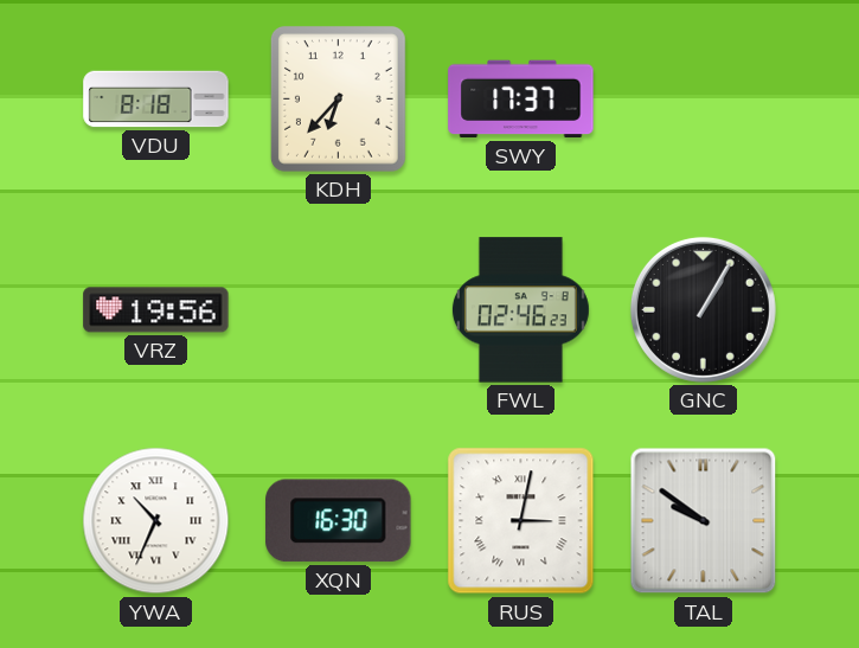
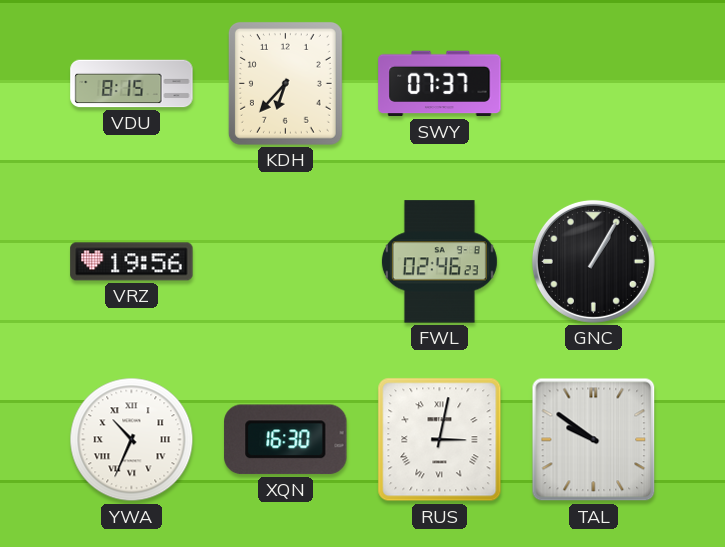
VDU: 8:18 -> 8:15
SWY: 17:37 -> 07:37
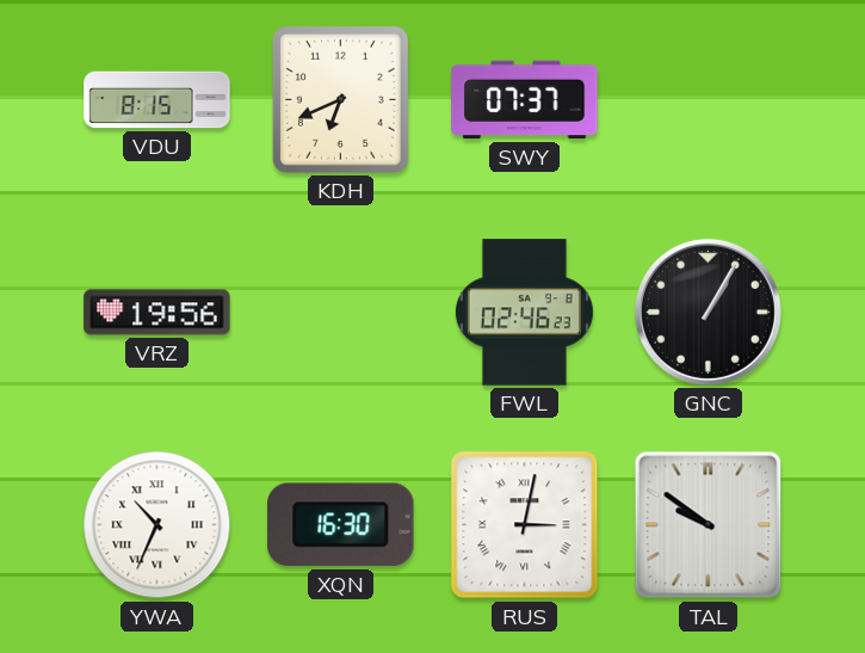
KDH: 6:37 -> 6:41
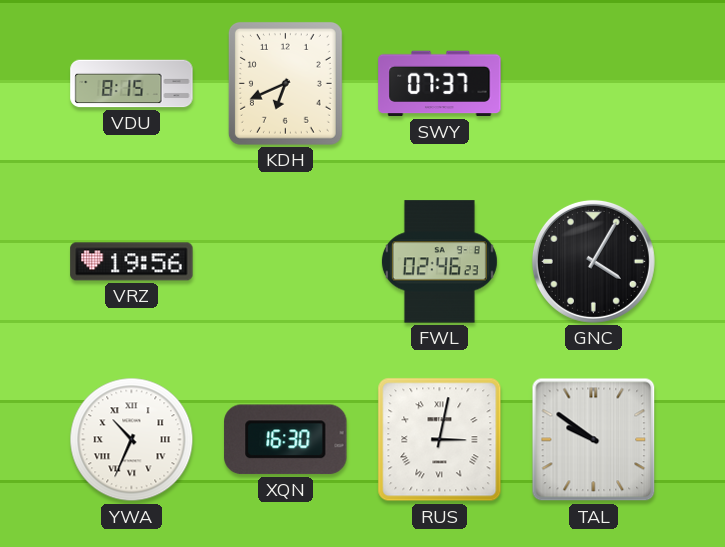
GNC: 1:05 -> 4:05
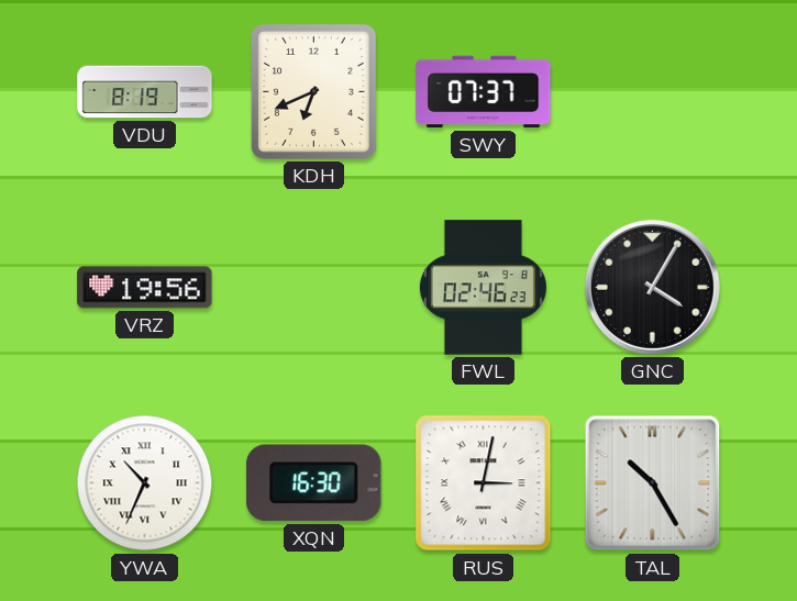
VDU: 8:15 -> 8:19
TAL: 9:51 -> 10:25
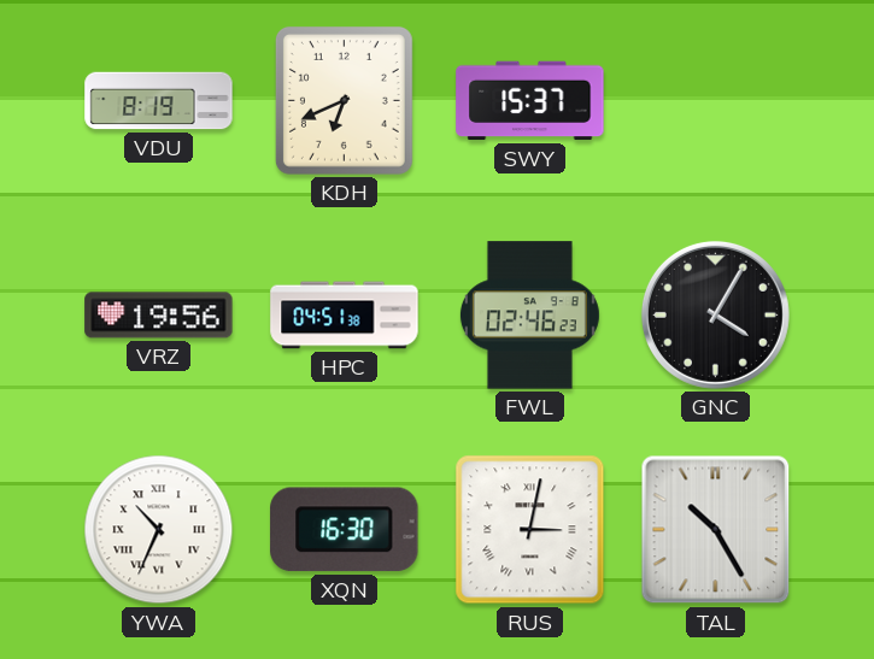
SWY: 07:37 -> 15:37
HPC: none -> 04:51
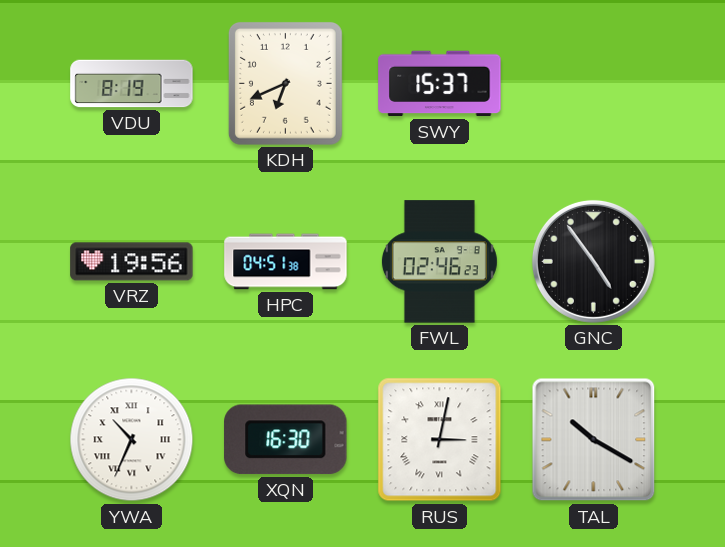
GNC: 4:05 -> 4:54
TAL: 10:25 -> 10:20
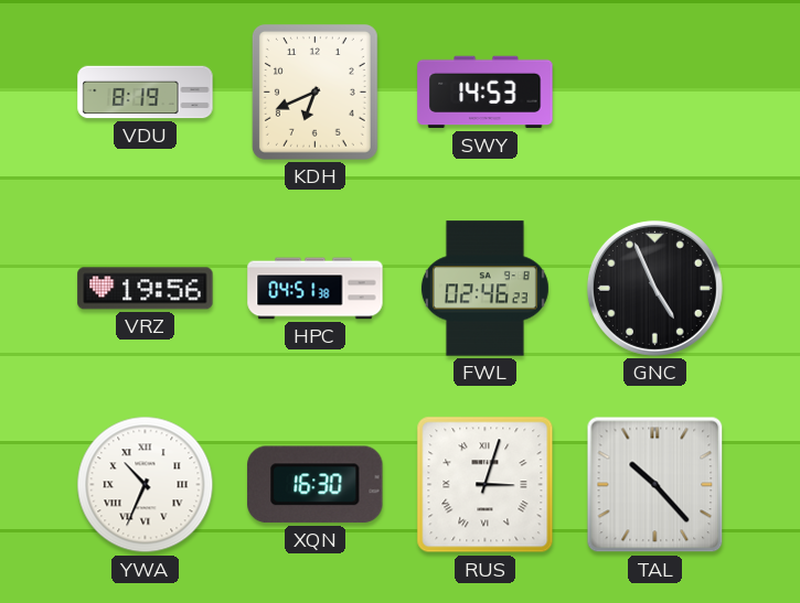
SWY: 15:37 -> 14:53
GNC: 4:54 -> 4:56
RUS: 3:02 -> 3:03
TAL: 10:20 -> 10:23
